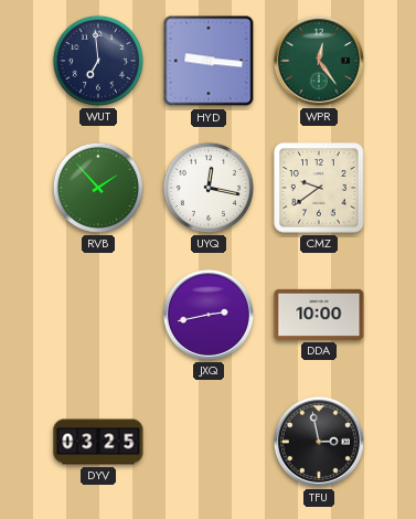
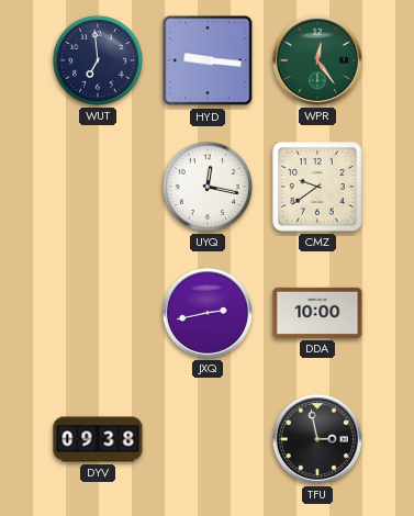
RVB: 1:53 -> none
DYV: 03:25 -> 09:38
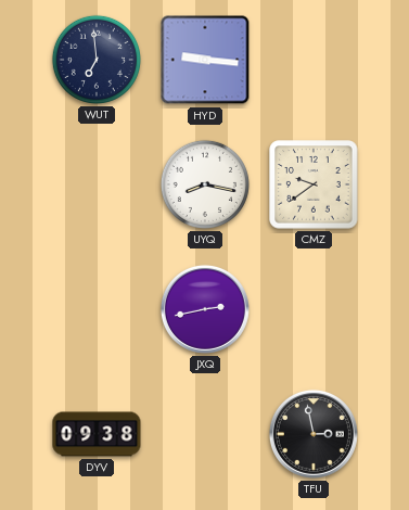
WPR: 12:24 -> none
UYQ: 12:17 -> 8:17
DDA: 10:00 -> none
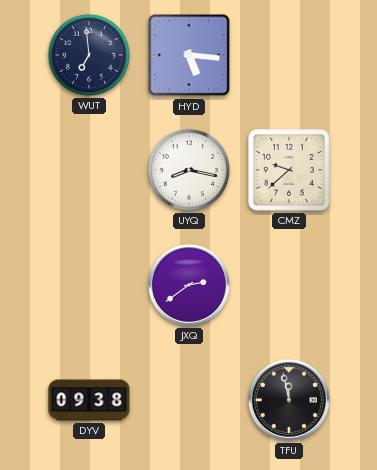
HYD: 9:16 -> 5:16
CMZ: 9:39 -> 9:38
JXQ: 2:43 -> 2:39
TFU: 2:58 -> 11:58
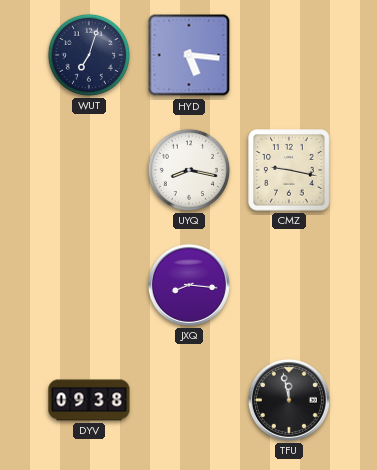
WUT: 6:59 -> 7:03
CMZ: 9:38 -> 9:17
JXQ: 2:39 -> 8:16
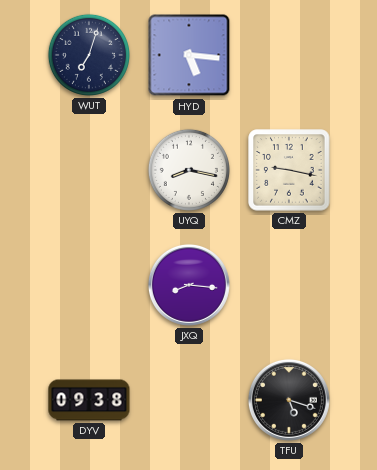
TFU: 11:58 -> 5:18
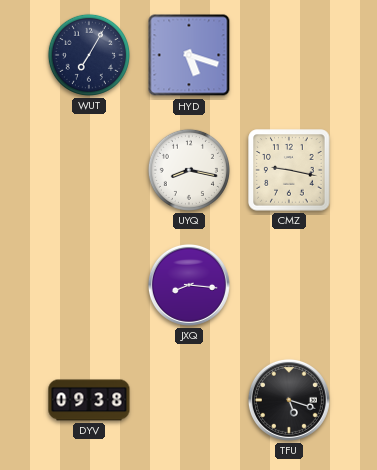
WUT: 7:03 -> 7:05
HYD: 5:16 -> 5:18
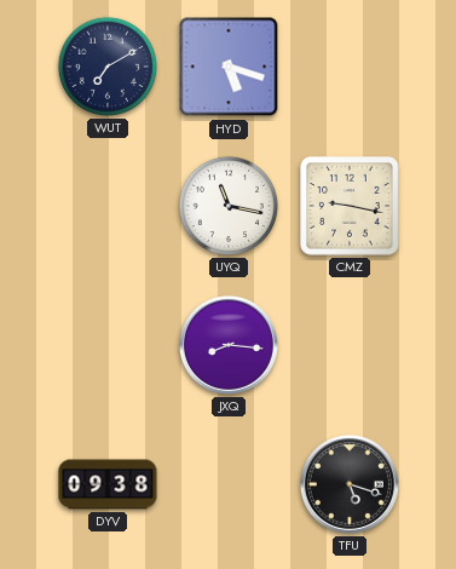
WUT: 7:05 -> 7:10
UYQ: 8:17 -> 11:17
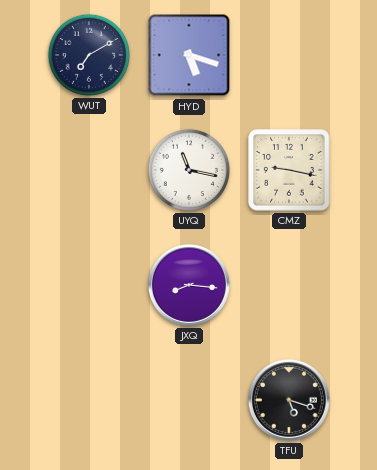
DYV: 09:38 -> none
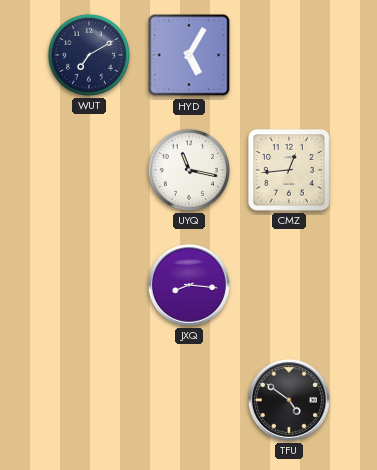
HYD: 5:18 -> 5:05
CMZ: 9:17 -> 12:44
TFU: 5:18 -> 4:51
